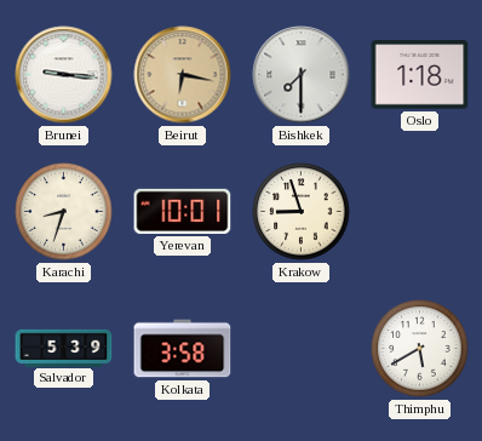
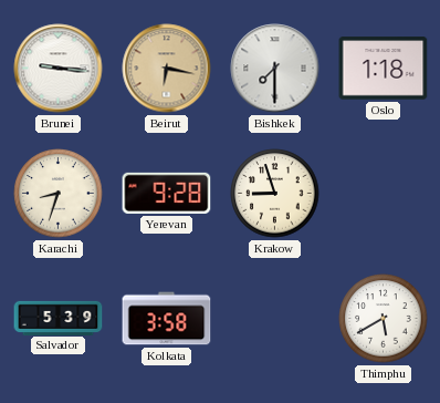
Yerevan: 10:01 -> 9:28
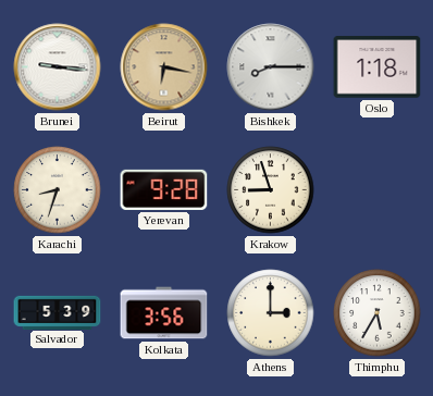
Bishkek: 7:30 -> 8:15
Kolkata: 3:58 -> 3:56
Athens: none -> 3:00
Thimphu: 5:40 -> 5:35
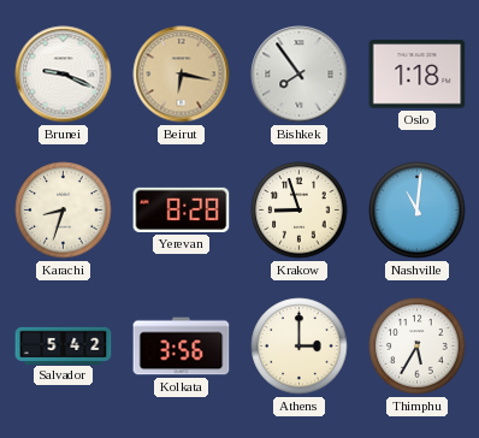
Brunei: 9:16 -> 9:19
Bishkek: 8:15 -> 7:54
Yerevan: 9:28 -> 8:28
Nashville: none -> 11:01
Salvador: 5:39 -> 5:42
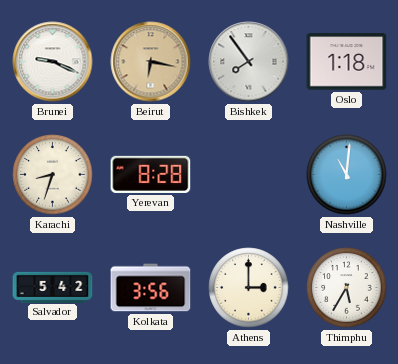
Krakow: 8:57 -> none
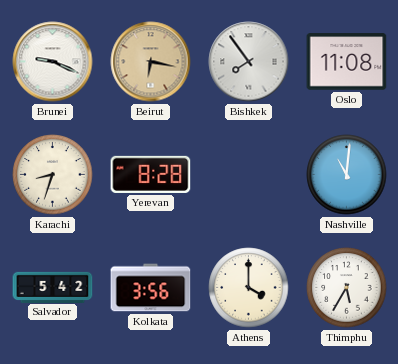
Oslo: 1:18 -> 11:08
Athens: 3:00 -> 4:00
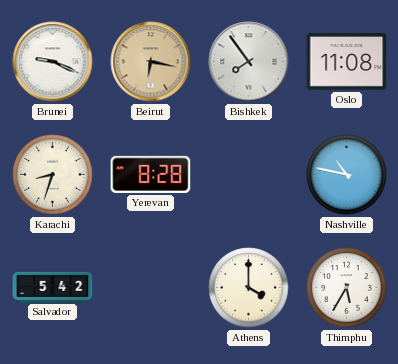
Nashville: 11:01 -> 10:47
Kolkata: 3:56 -> none
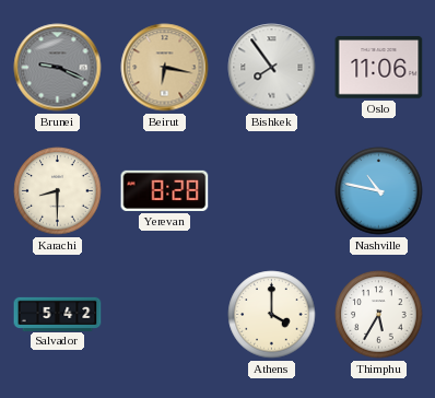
Brunei dial: white -> grey
Oslo: 11:08 -> 11:06
Karachi: 8:33 -> 8:30
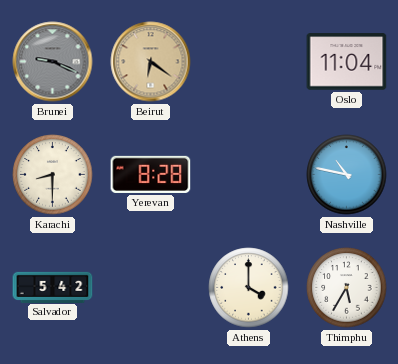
Beirut: 6:17 -> 6:21
Bishkek: 7:54 -> none
Oslo: 11:06 -> 11:04
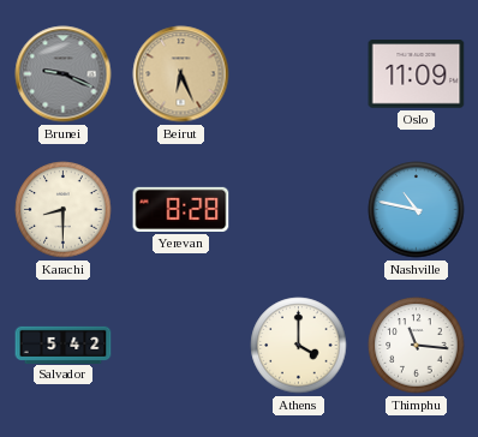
Beirut: 6:21 -> 6:26
Oslo: 11:04 -> 11:09
Thimphu: 5:35 -> 11:16
